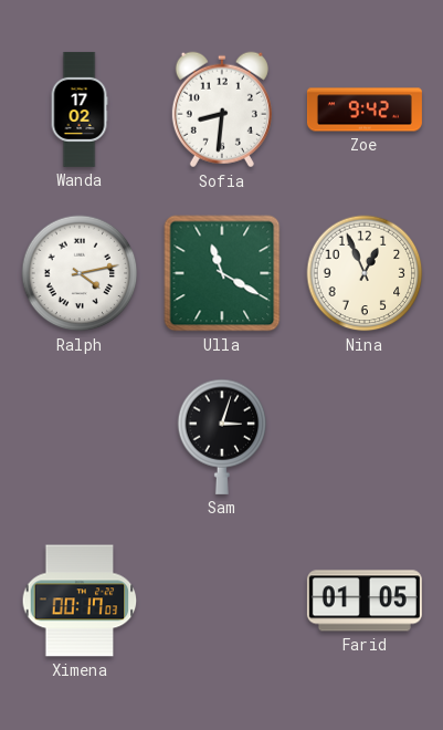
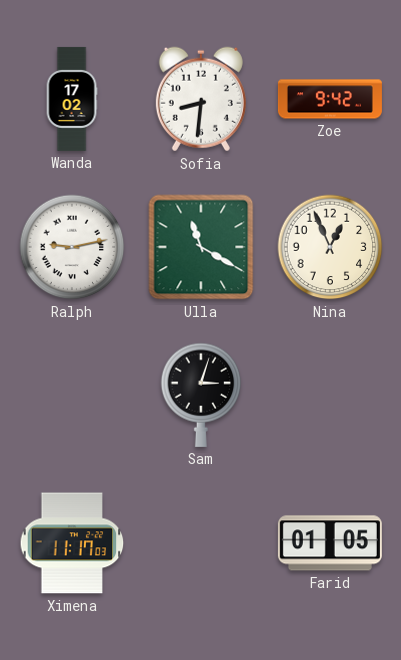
Ralph: 4:13 -> 9:13
Ximena: 00:17 -> 11:17
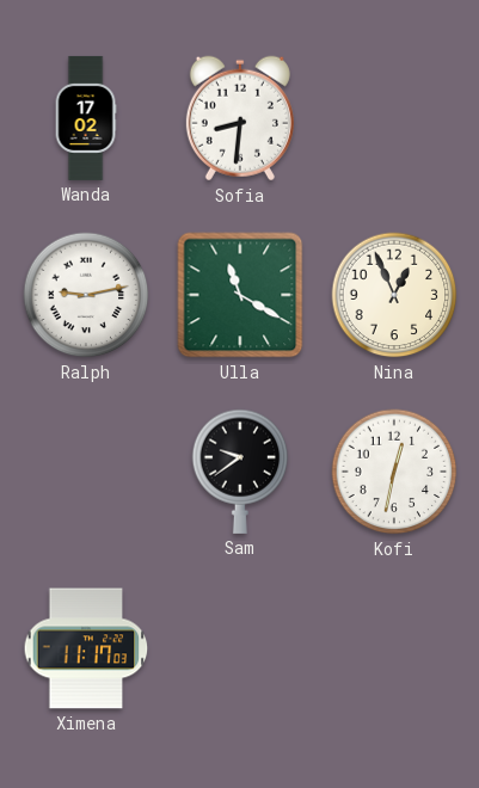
Zoe: 9:42 -> none
Sam: 3:03 -> 9:39
Kofi: none -> 12:32
Farid: 01:05 -> none
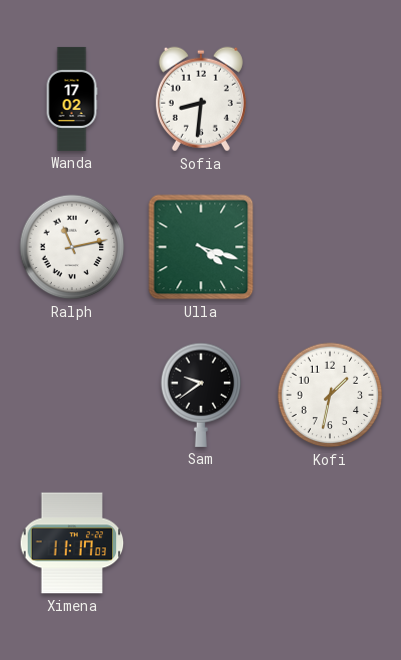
Ralph: 9:13 -> 11:13
Ulla: 11:20 -> 4:18
Nina: 12:56 -> none
Kofi: 12:32 -> 1:32
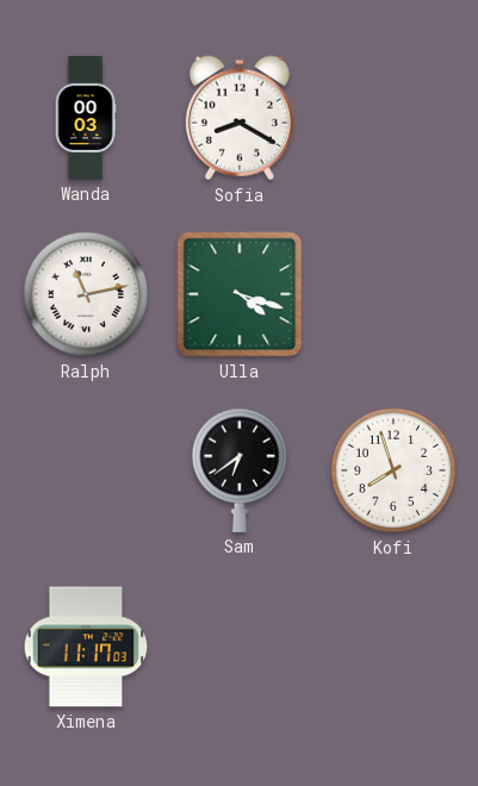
Wanda: 17:02 -> 00:03
Sofia: 8:31 -> 8:20
Sam: 9:39 -> 6:39
Kofi: 1:32 -> 7:57
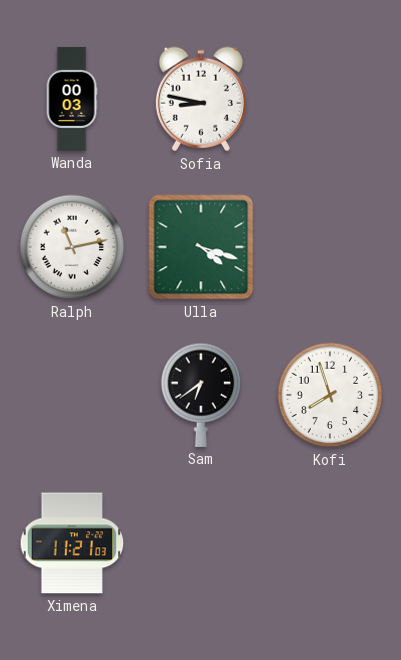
Sofia: 8:20 -> 8:47
Ximena: 11:17 -> 11:21
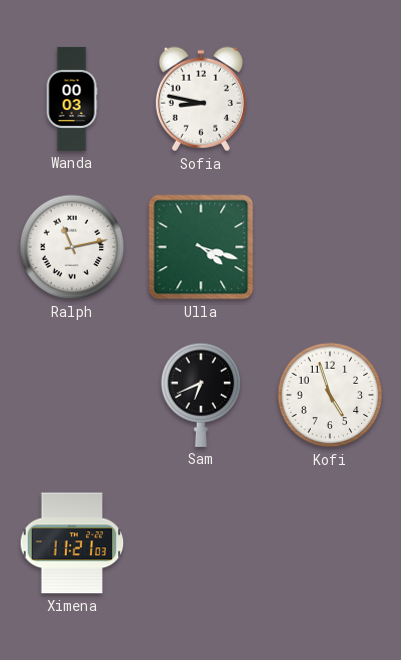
Sam: 6:39 -> 6:41
Kofi: 7:57 -> 4:57
